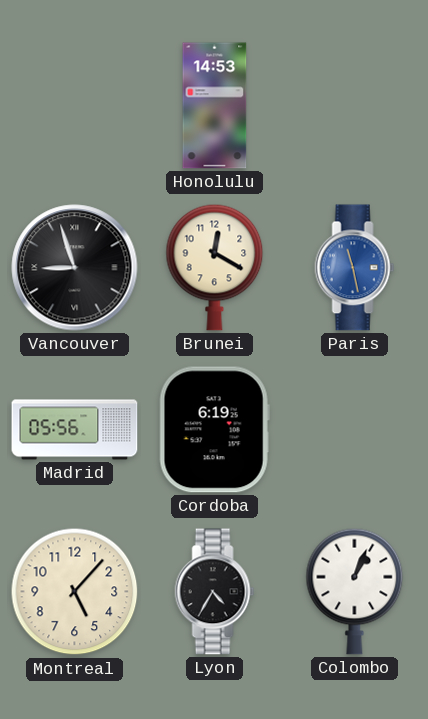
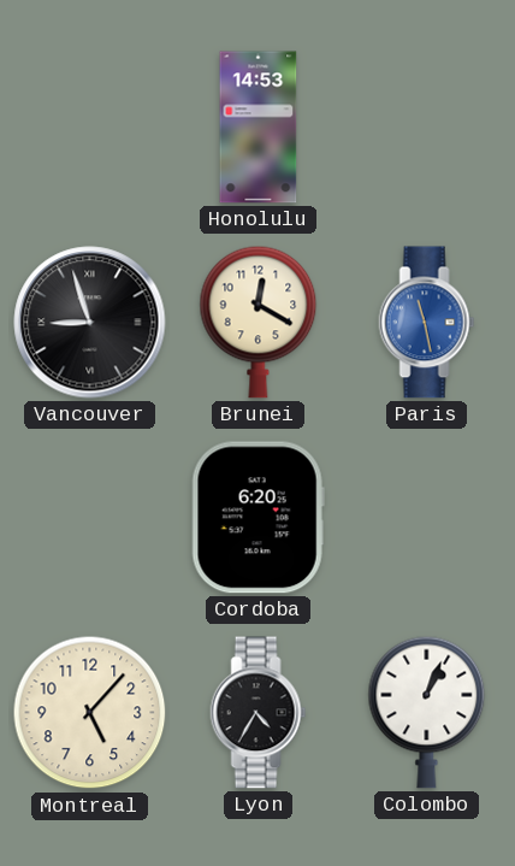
Madrid: 05:56 -> none
Cordoba: 6:19 -> 6:20
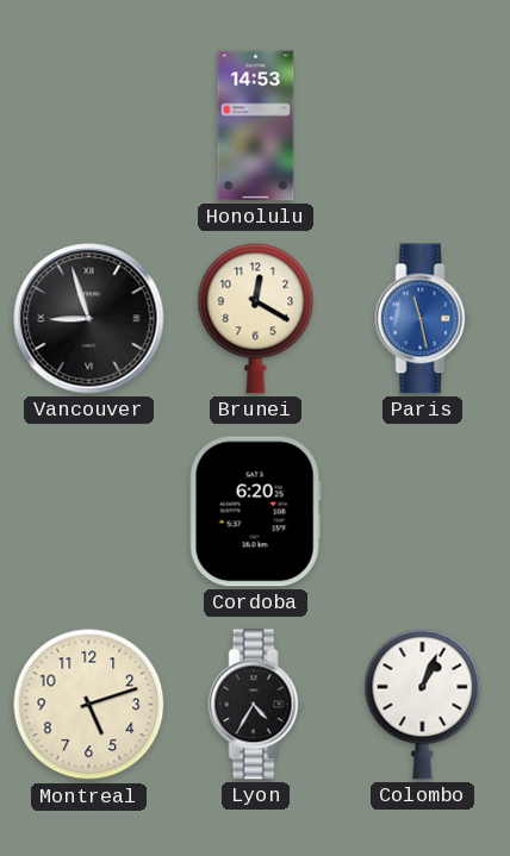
Montreal: 5:07 -> 5:12
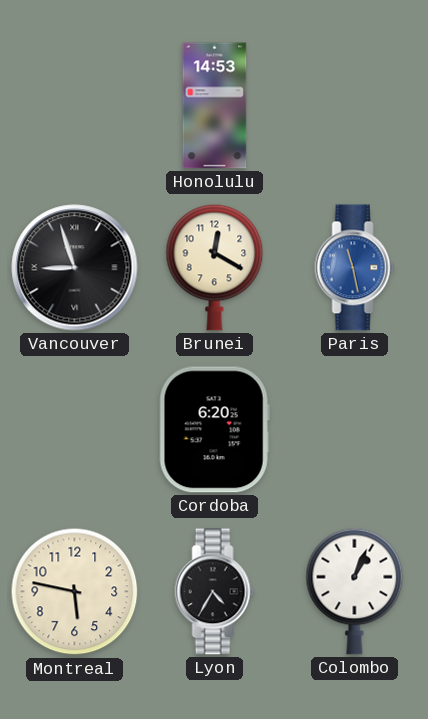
Montreal: 5:12 -> 5:47
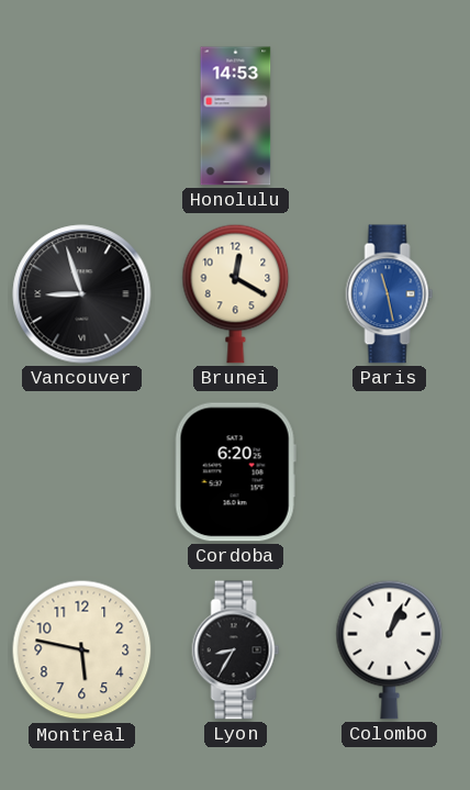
Lyon: 4:35 -> 8:35
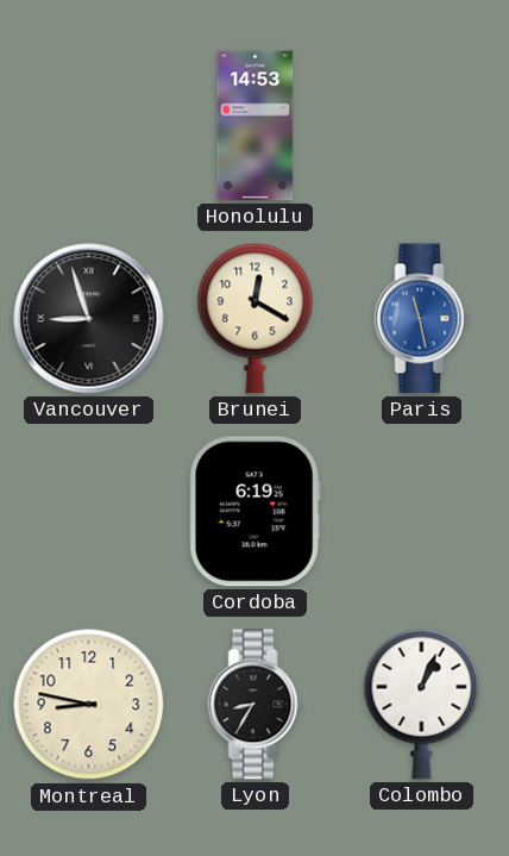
Cordoba: 6:20 -> 6:19
Montreal: 5:47 -> 8:47
